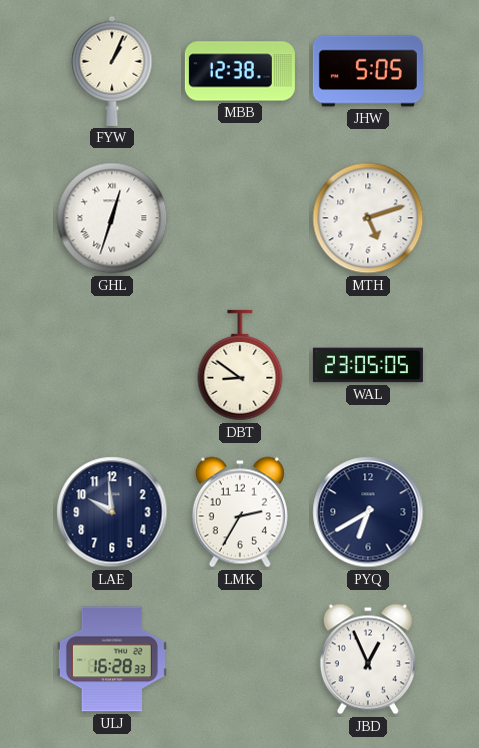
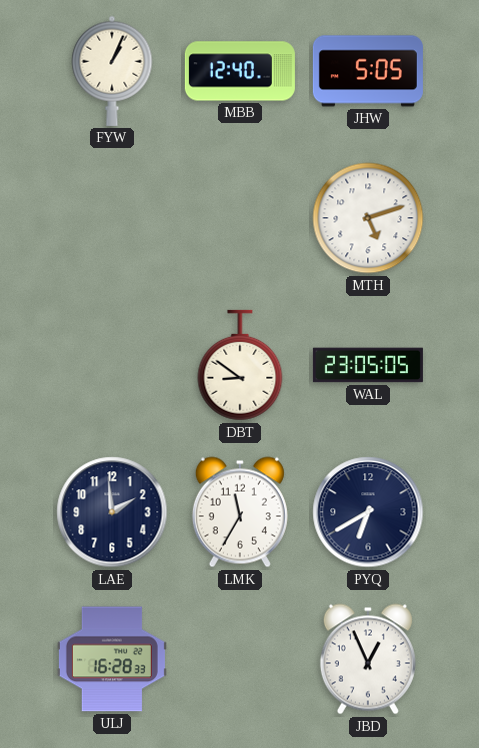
MBB: 12:38 -> 12:40
GHL: 12:33 -> none
LAE: 9:59 -> 1:59
LMK: 2:35 -> 11:35
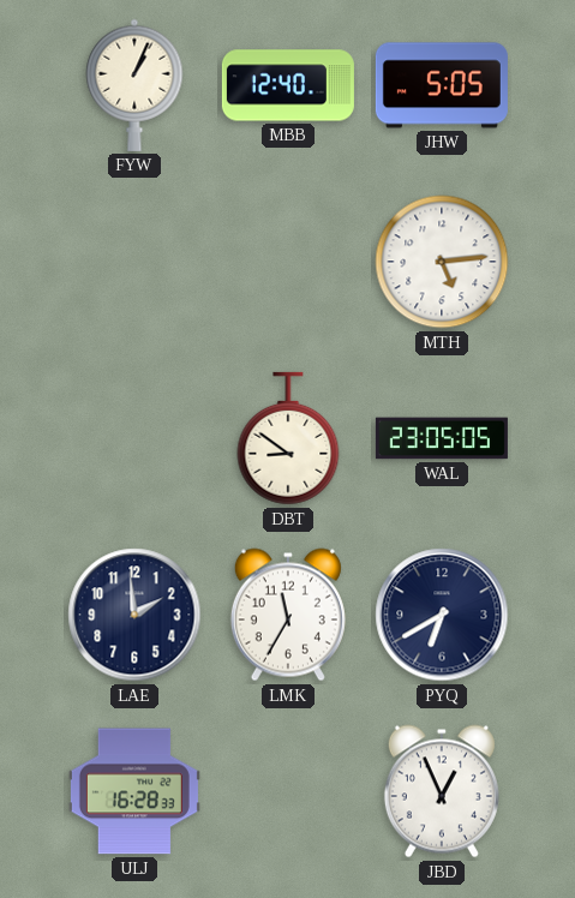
MTH: 5:12 -> 5:14
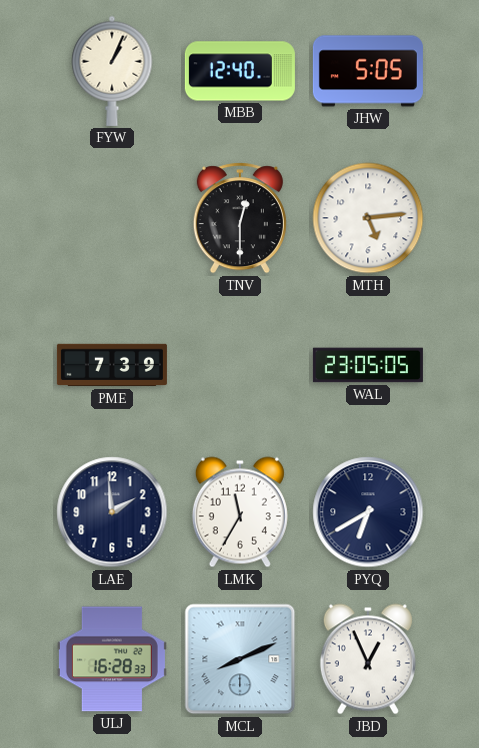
TNV: none -> 12:30
PME: none -> 7:39
DBT: 8:51 -> none
MCL: none -> 8:11
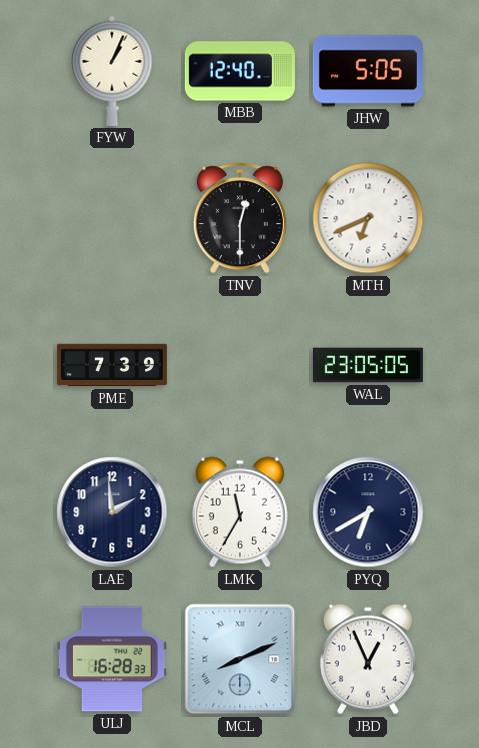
MTH: 5:14 -> 6:41
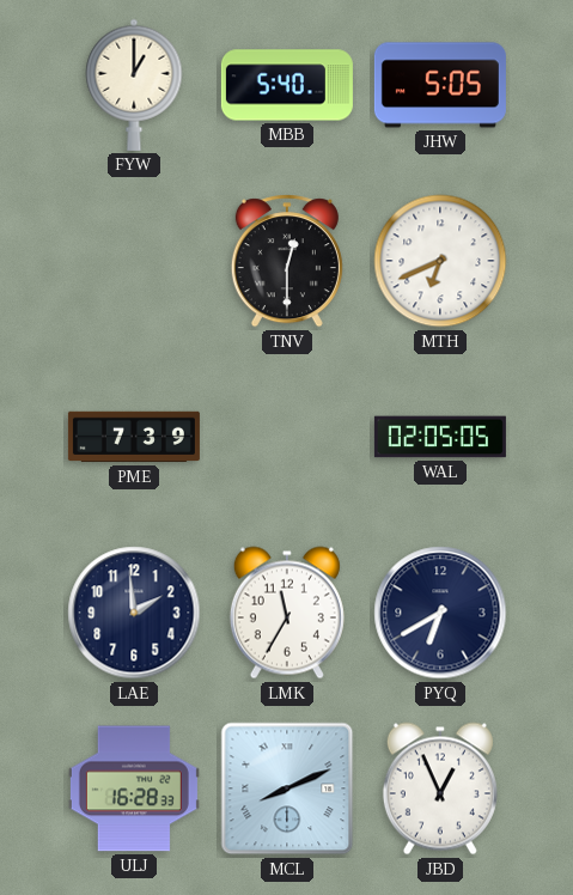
FYW: 1:04 -> 1:00
MBB: 12:40 -> 5:40
WAL: 23:05 -> 02:05
